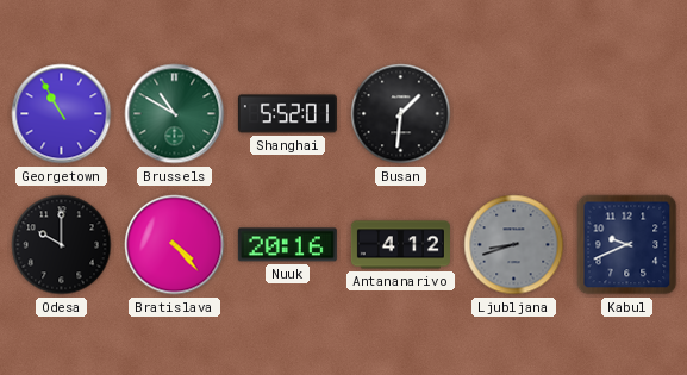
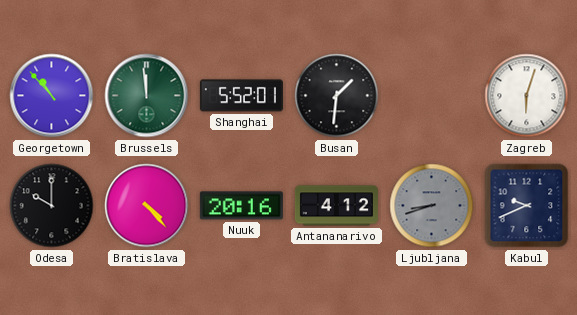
Georgetown: 10:55 -> 10:53
Brussels: 10:50 -> 11:59
Zagreb: none -> 6:03
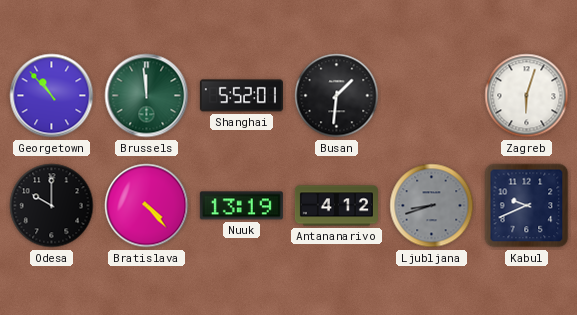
Nuuk: 20:16 -> 13:19
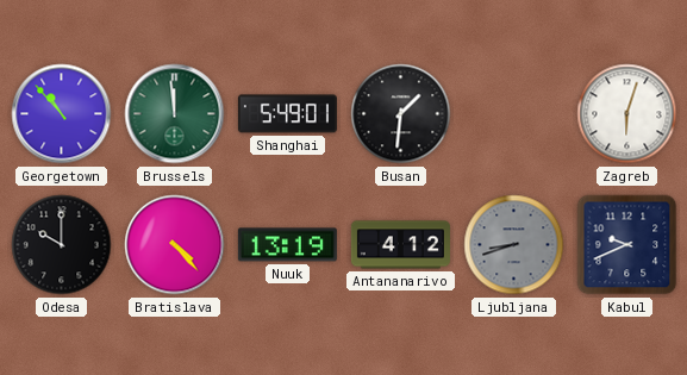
Shanghai: 5:52 -> 5:49
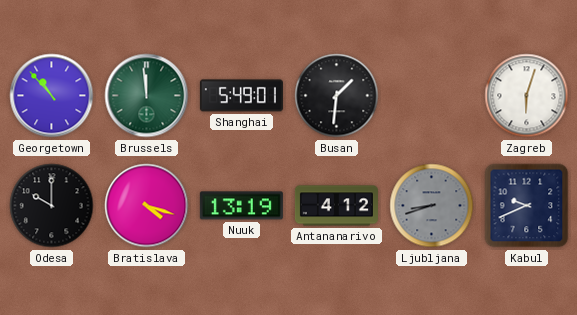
Bratislava: 4:23 -> 4:18
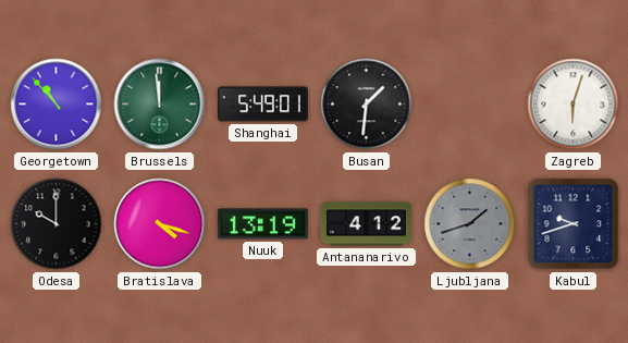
Ljubljana: 8:42 -> 1:42
Kabul: 9:41 -> 9:42
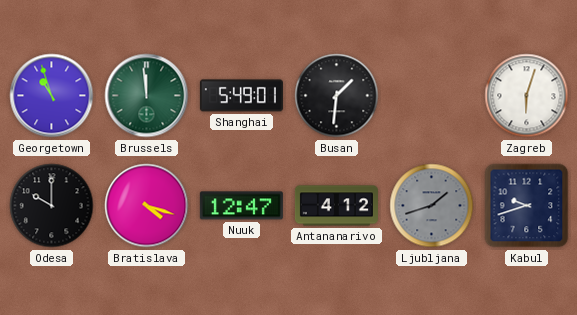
Georgetown: 10:53 -> 10:57
Nuuk: 13:19 -> 12:47
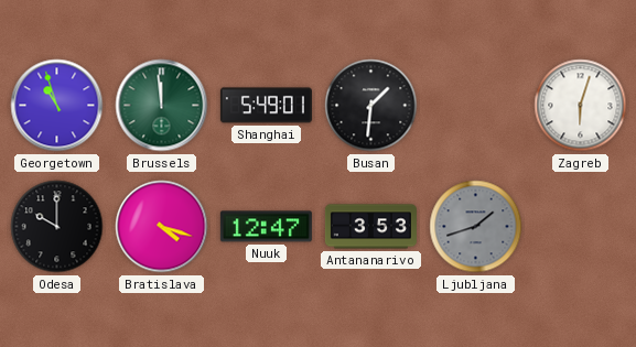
Antananarivo: 4:12 -> 3:53
Kabul: 9:42 -> none
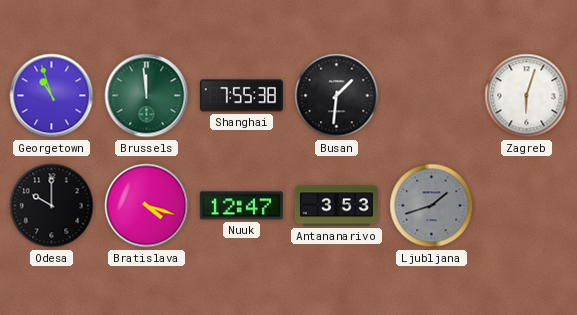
Shanghai: 5:49 -> 7:55
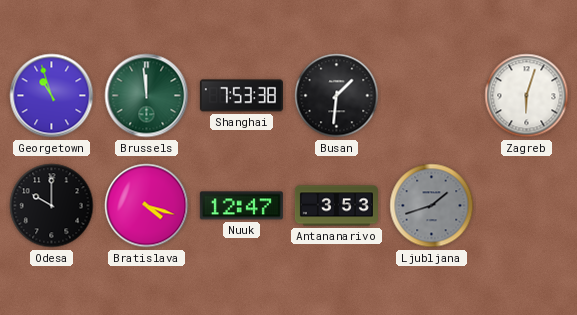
Shanghai: 7:55 -> 7:53
